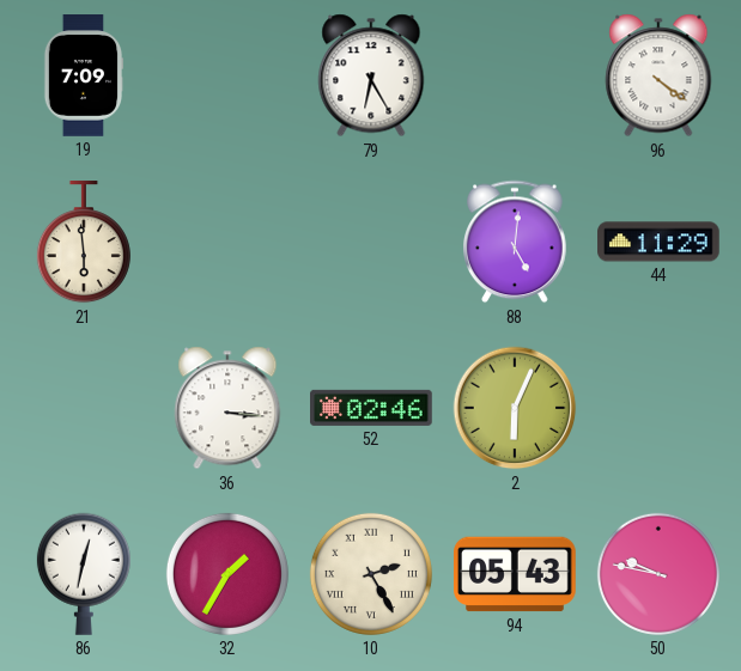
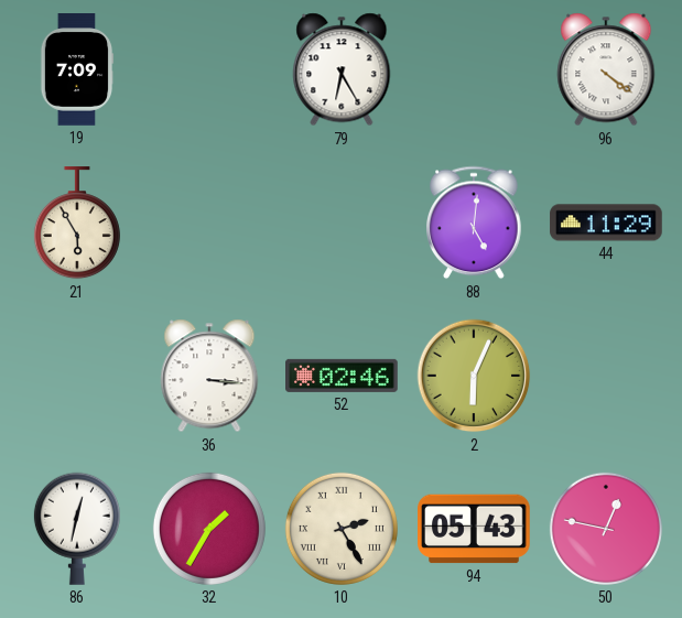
21: 5:59 -> 5:55
50: 9:47 -> 12:47
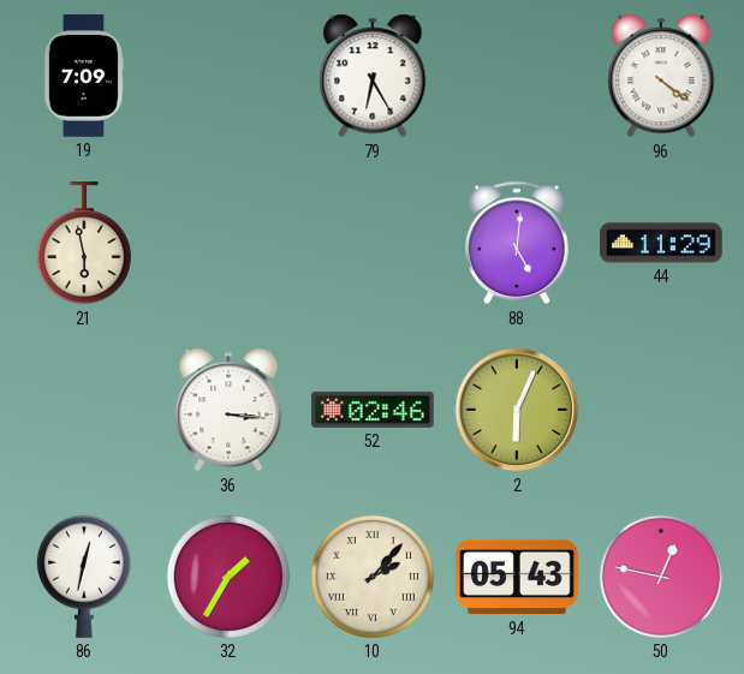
21: 5:55 -> 5:58
10: 2:25 -> 2:07
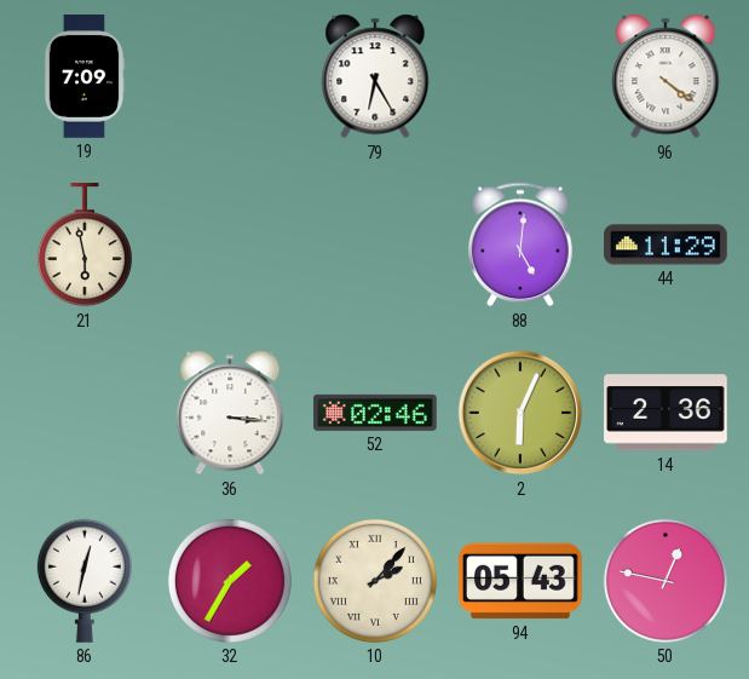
14: none -> 2:36
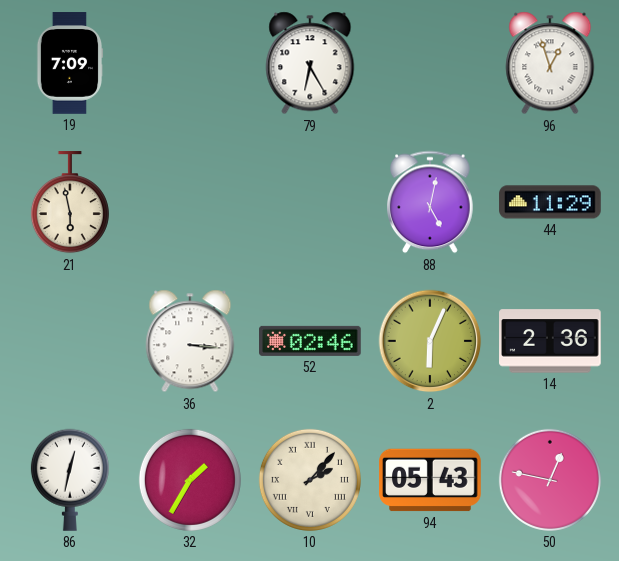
96: 4:21 -> 12:57
88: 5:01 -> 5:02
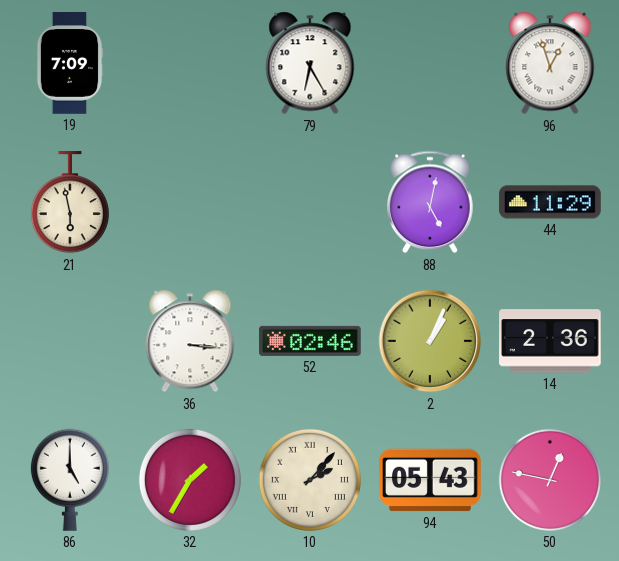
2: 6:04 -> 1:04
86: 12:32 -> 5:00
